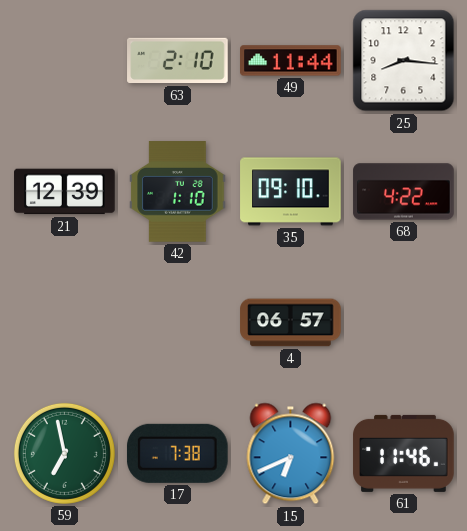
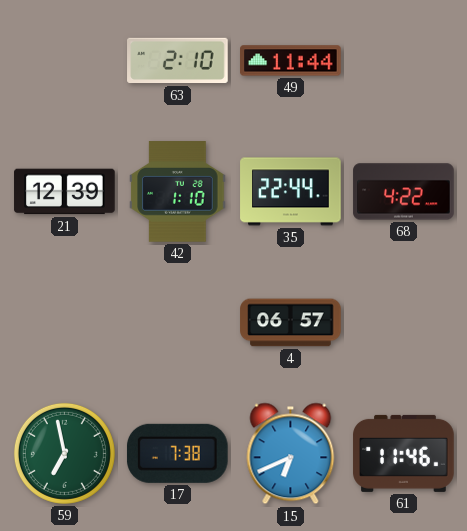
25: 8:16 -> none
35: 09:10 -> 22:44
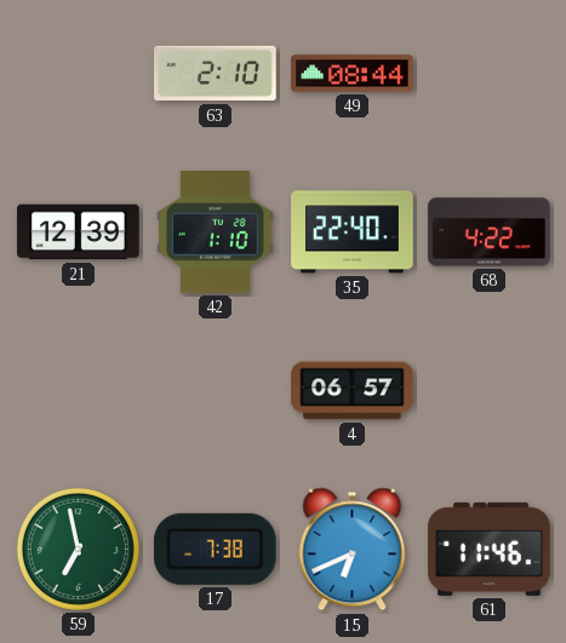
49: 11:44 -> 08:44
35: 22:44 -> 22:40
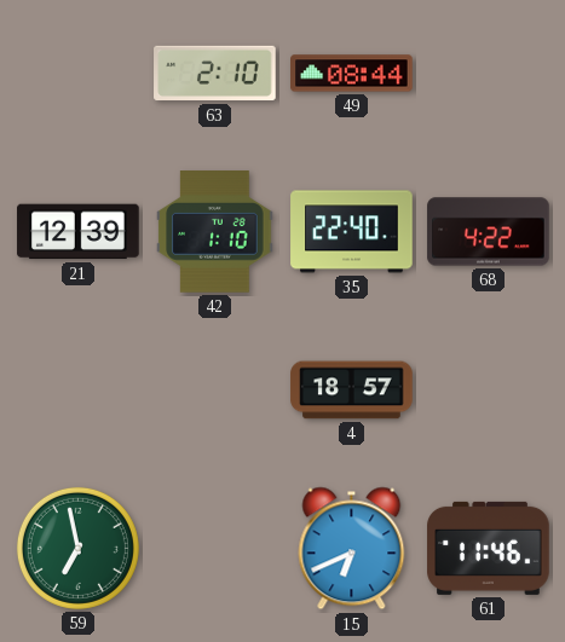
4: 06:57 -> 18:57
17: 7:38 -> none
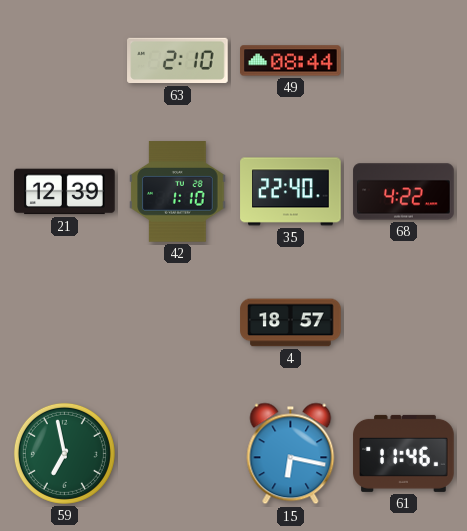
15: 6:41 -> 6:17
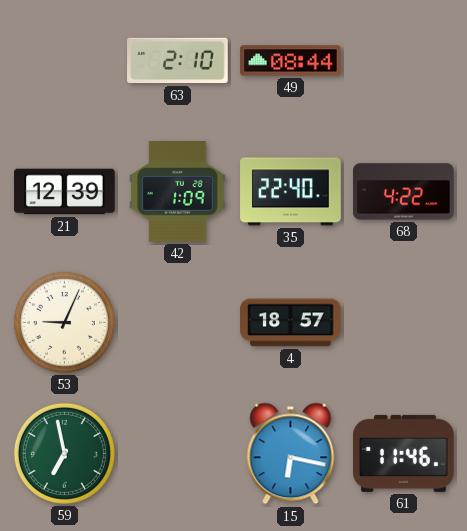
42: 1:10 -> 1:09
53: none -> 9:04
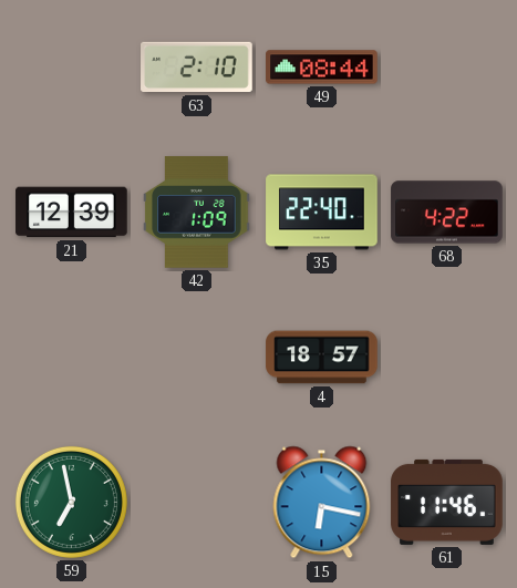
53: 9:04 -> none
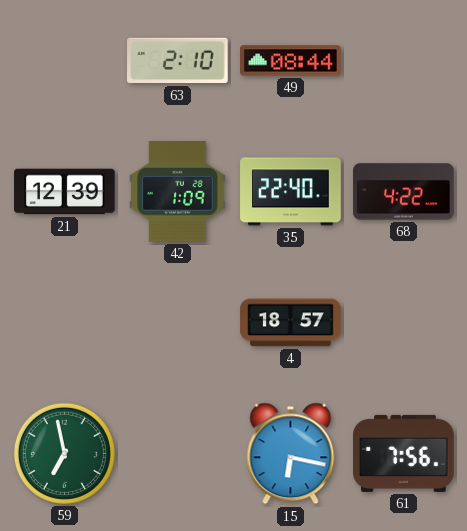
61: 11:46 -> 7:56
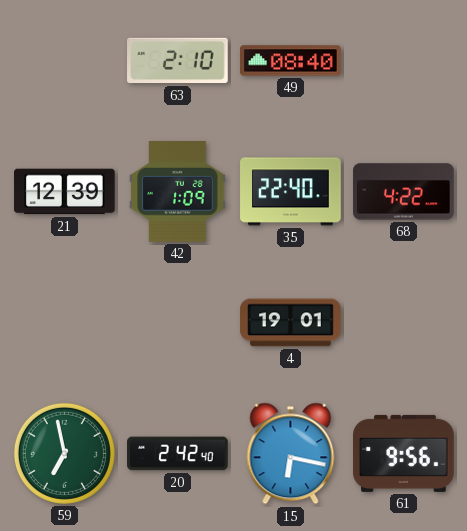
49: 08:44 -> 08:40
4: 18:57 -> 19:01
20: none -> 2:42
61: 7:56 -> 9:56
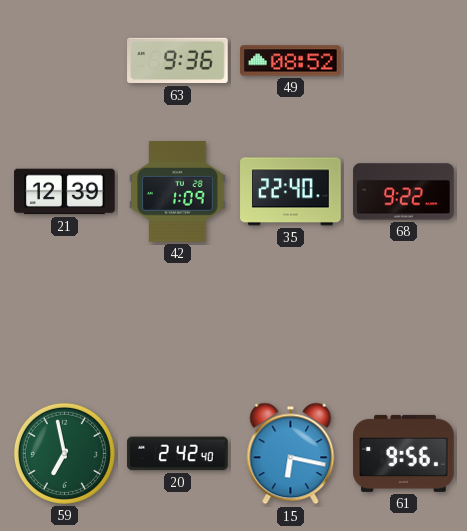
63: 2:10 -> 9:36
49: 08:40 -> 08:52
68: 4:22 -> 9:22
4: 19:01 -> none
